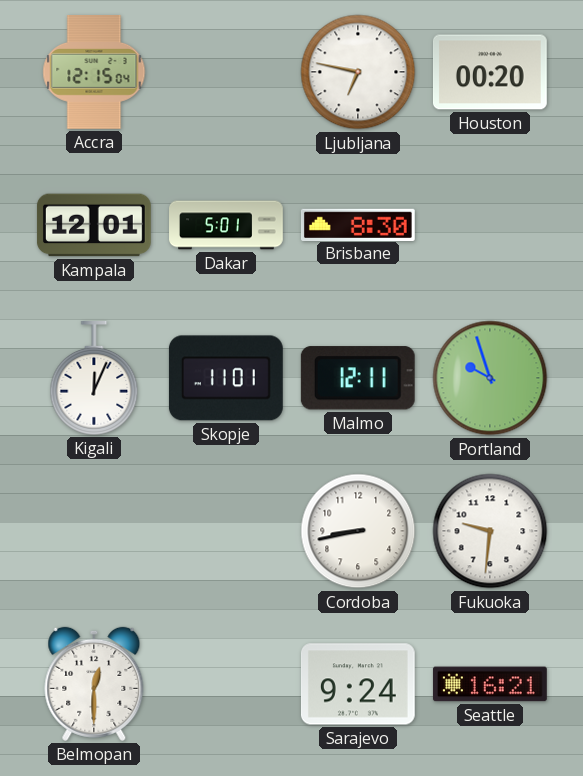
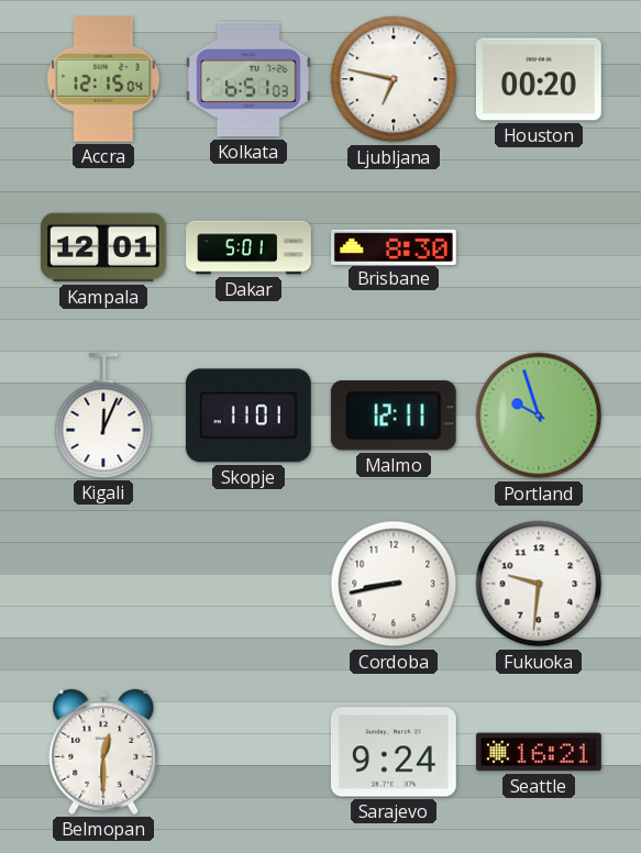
Kolkata: none -> 6:51
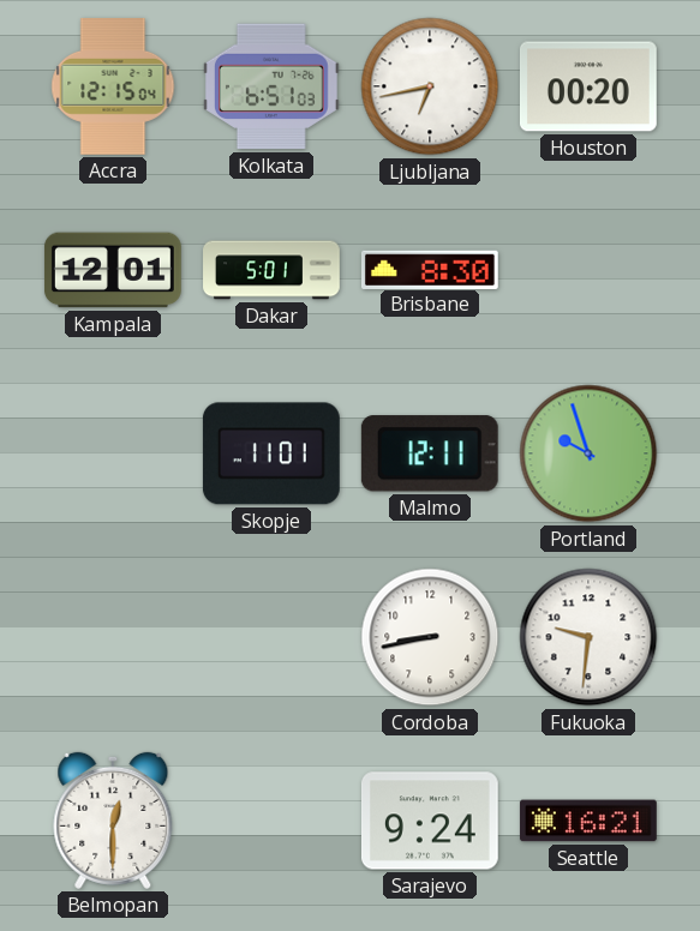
Ljubljana: 6:47 -> 6:43
Kigali: 12:04 -> none
